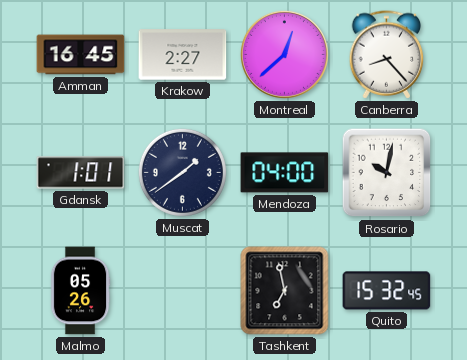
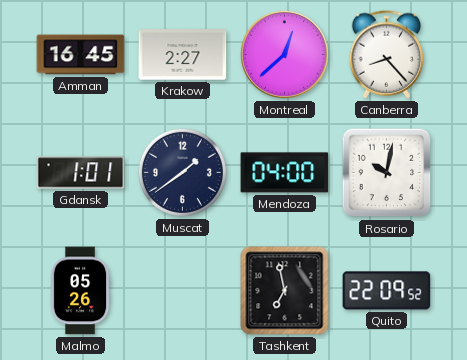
Quito: 15:32 -> 22:09
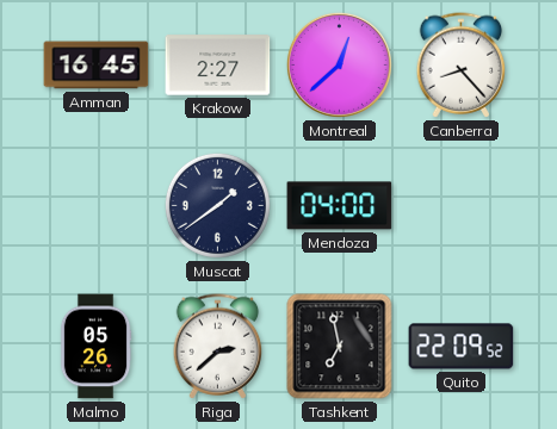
Gdansk: 1:01 -> none
Rosario: 10:02 -> none
Riga: none -> 2:38
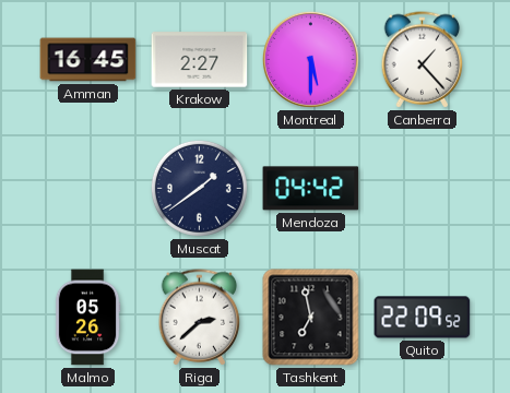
Montreal: 12:38 -> 5:30
Canberra: 8:23 -> 1:23
Mendoza: 04:00 -> 04:42
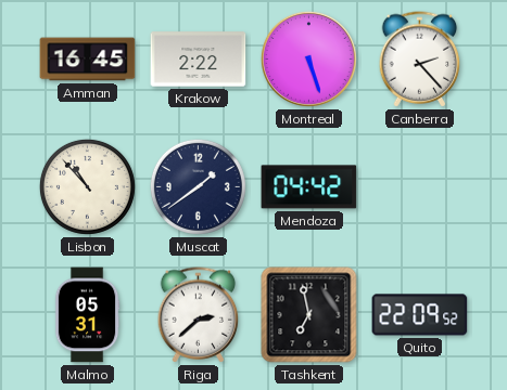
Krakow: 2:27 -> 2:22
Montreal: 5:30 -> 5:27
Canberra: 1:23 -> 2:23
Lisbon: none -> 10:53
Malmo: 05:26 -> 05:31
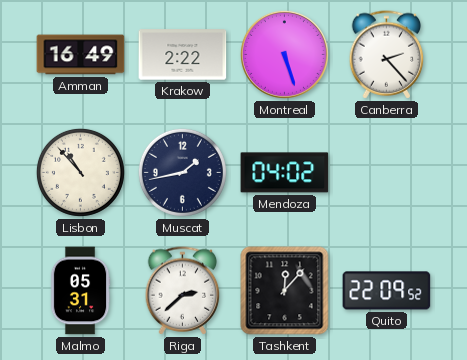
Amman: 16:45 -> 16:49
Muscat: 1:39 -> 1:43
Mendoza: 04:42 -> 04:02
Tashkent: 6:58 -> 12:07
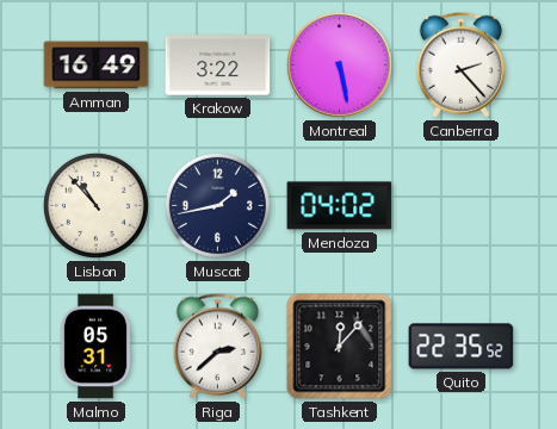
Krakow: 2:22 -> 3:22
Montreal: 5:27 -> 5:28
Quito: 22:09 -> 22:35
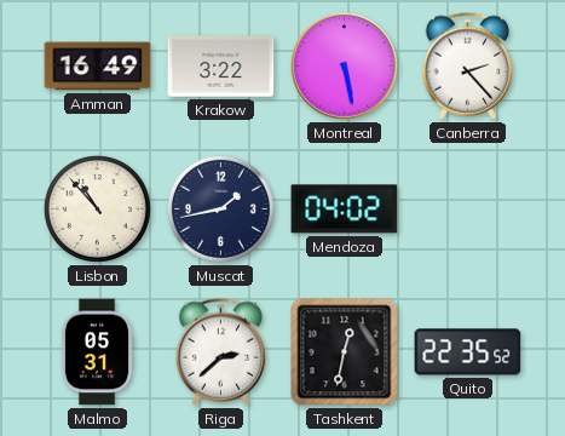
Tashkent: 12:07 -> 12:32
